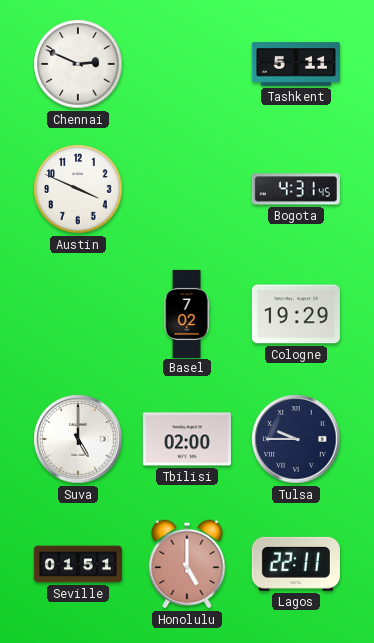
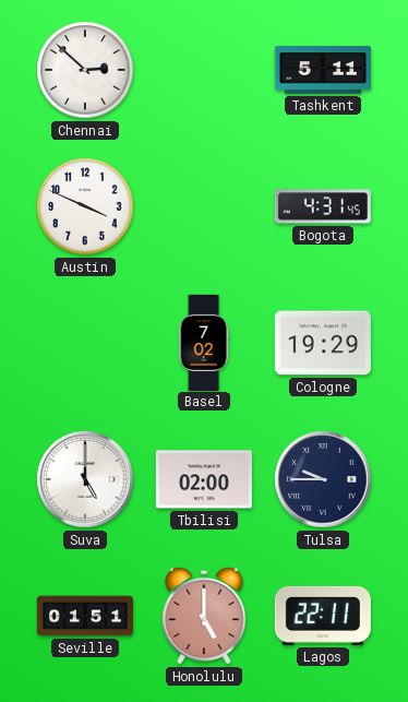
Chennai: 2:49 -> 2:52
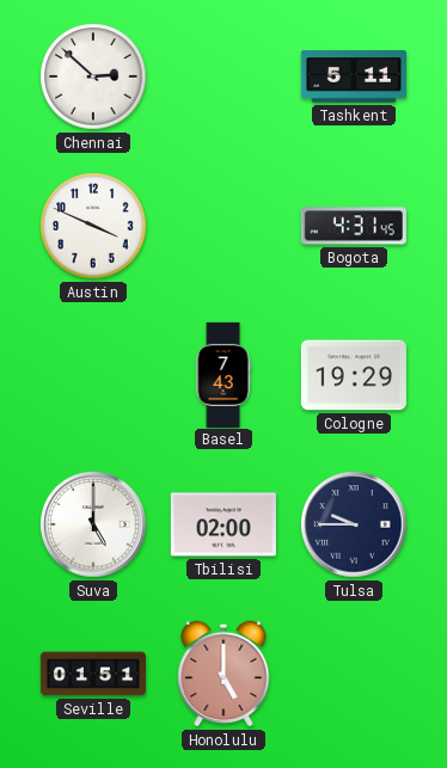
Basel: 7:02 -> 7:43
Lagos: 22:11 -> none
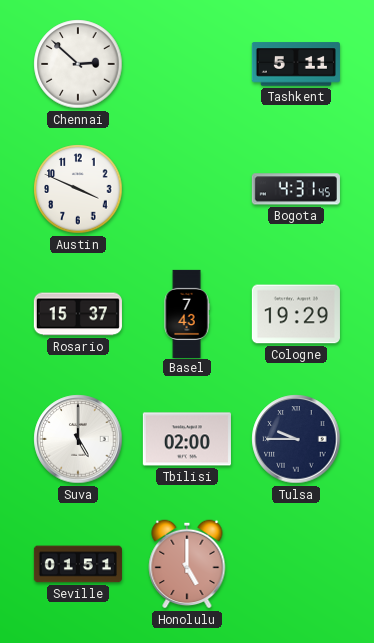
Rosario: none -> 15:37
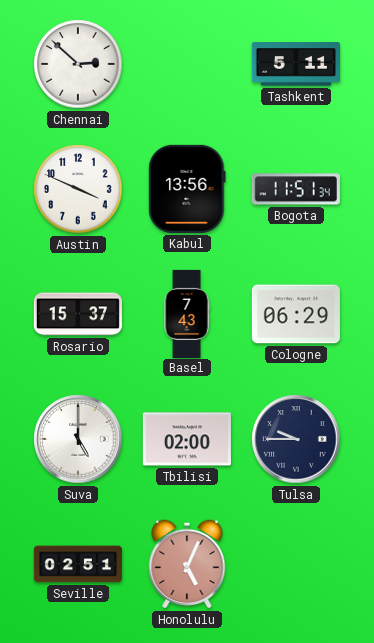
Kabul: none -> 13:56
Bogota: 4:31 -> 11:51
Cologne: 19:29 -> 06:29
Seville: 01:51 -> 02:51
Honolulu: 5:00 -> 5:04
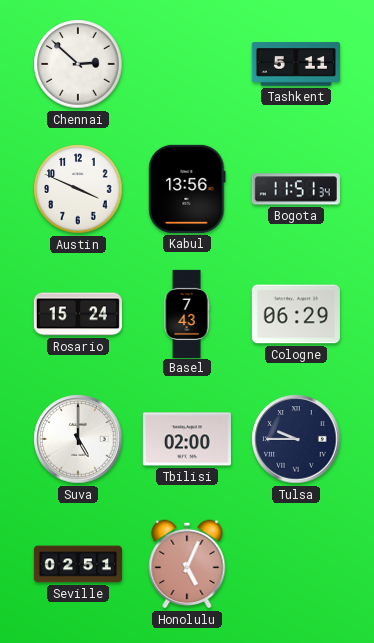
Rosario: 15:37 -> 15:24
